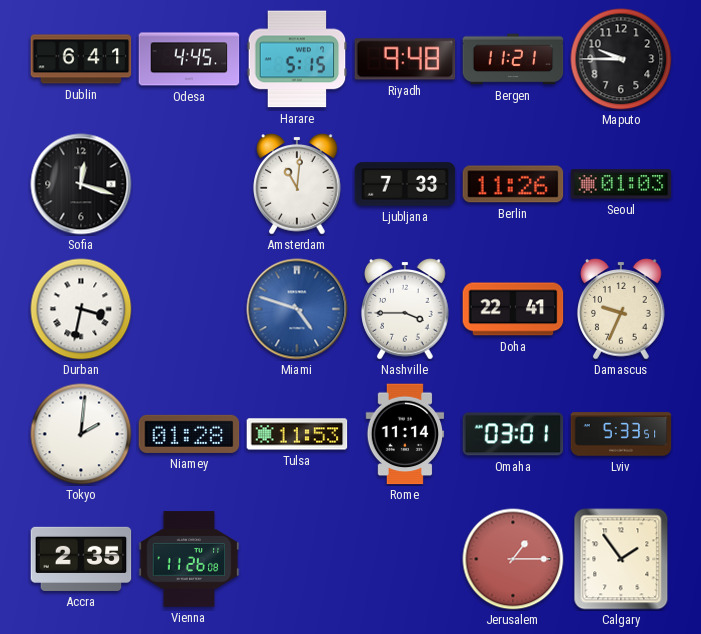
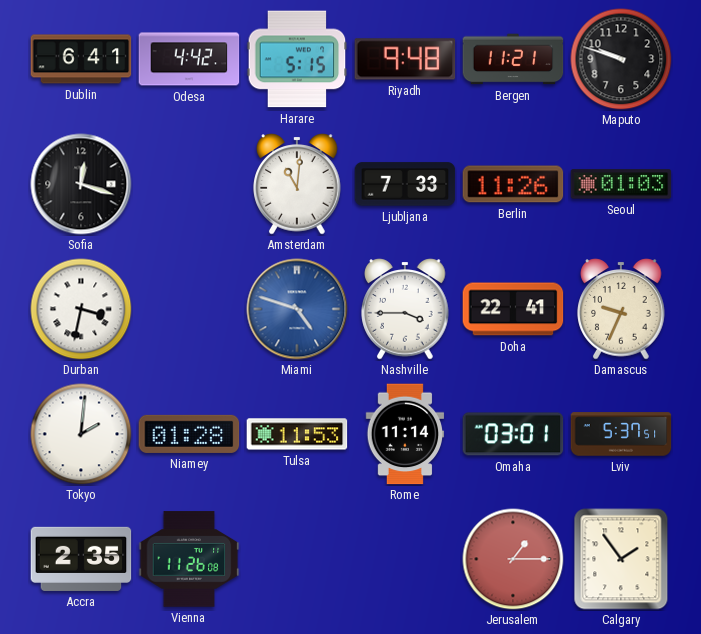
Odesa: 4:45 -> 4:42
Maputo: 9:45 -> 9:48
Lviv: 5:33 -> 5:37
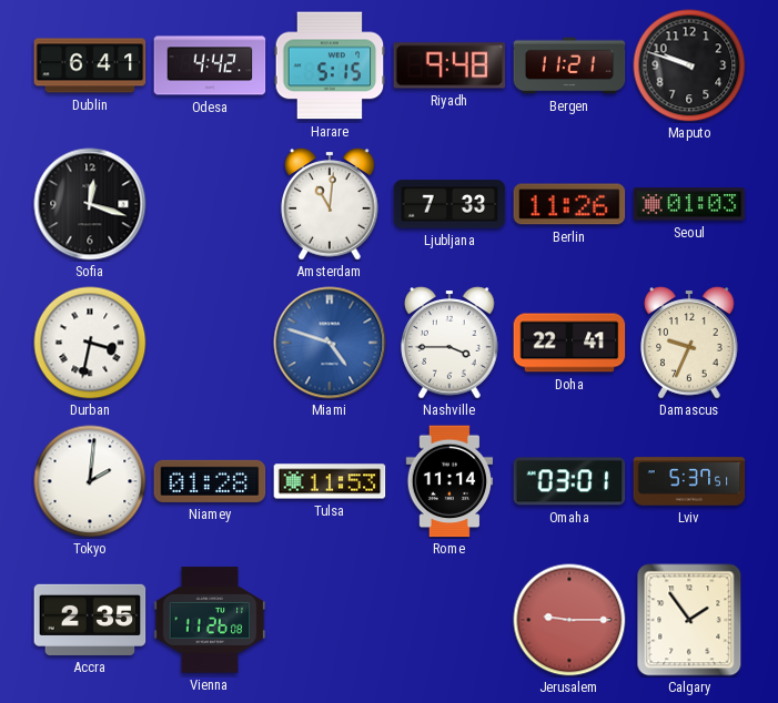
Jerusalem: 1:15 -> 9:15
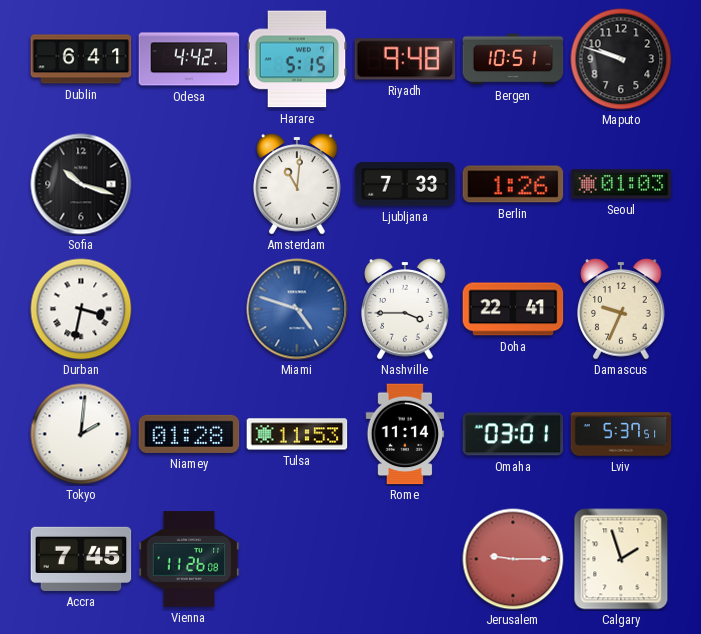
Bergen: 11:21 -> 10:51
Sofia: 12:18 -> 10:18
Berlin: 11:26 -> 1:26
Accra: 2:35 -> 7:45
Calgary: 1:54 -> 1:57
